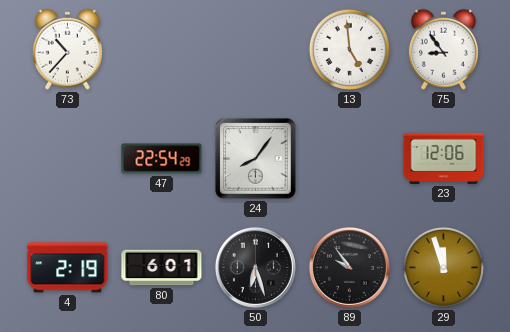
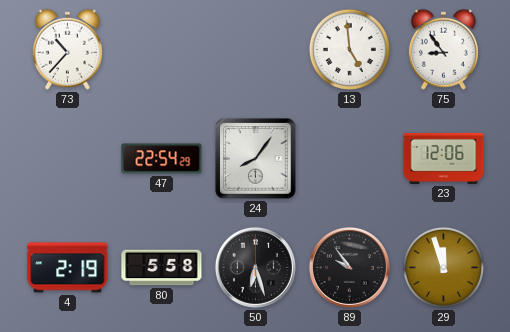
80: 6:01 -> 5:58
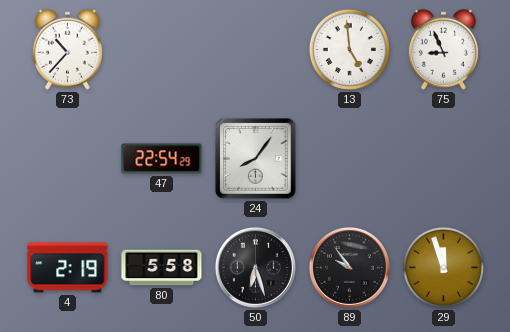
75: 8:54 -> 8:56
23: 12:06 -> none
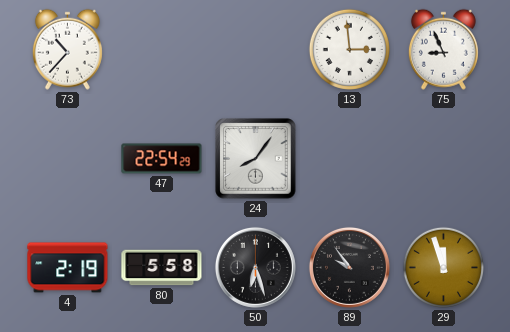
13: 4:59 -> 2:59
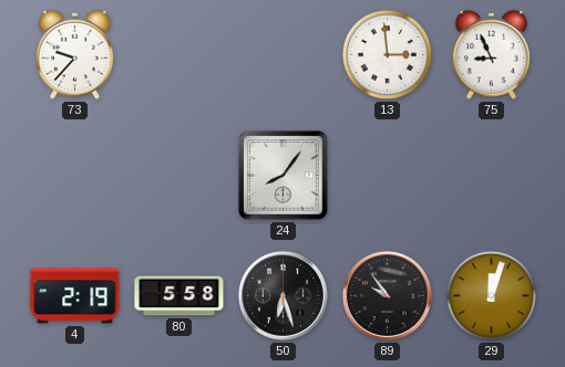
73: 10:37 -> 9:37
47: 22:54 -> none
29: 11:57 -> 12:03
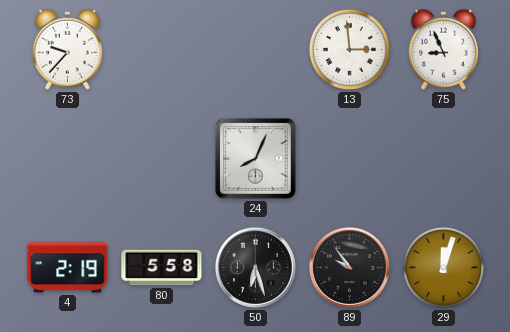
24: 8:06 -> 8:04
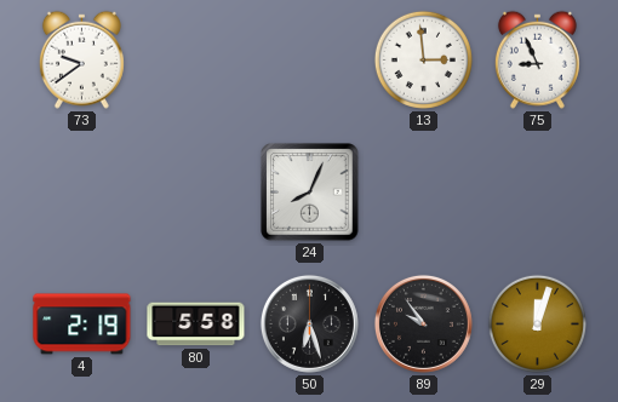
73: 9:37 -> 9:39
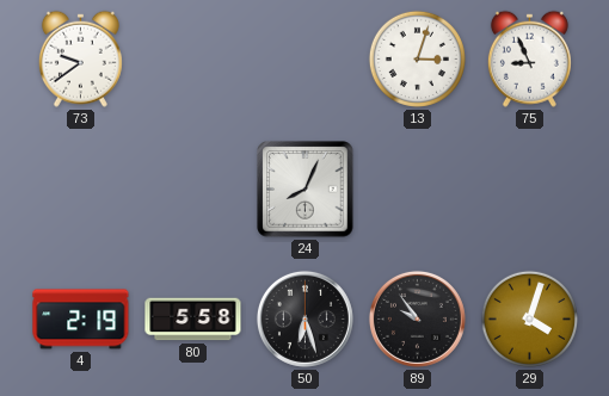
13: 2:59 -> 3:03
29: 12:03 -> 4:03
